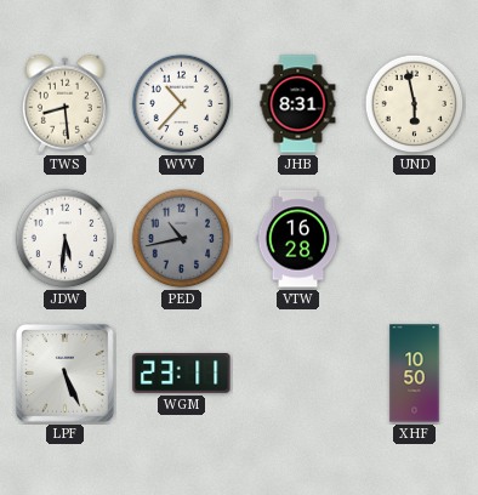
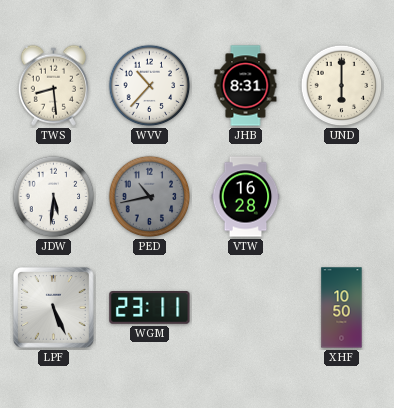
UND: 5:58 -> 6:00
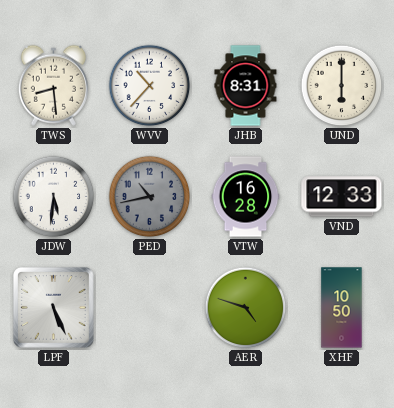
VND: none -> 12:33
WGM: 23:11 -> none
AER: none -> 4:48
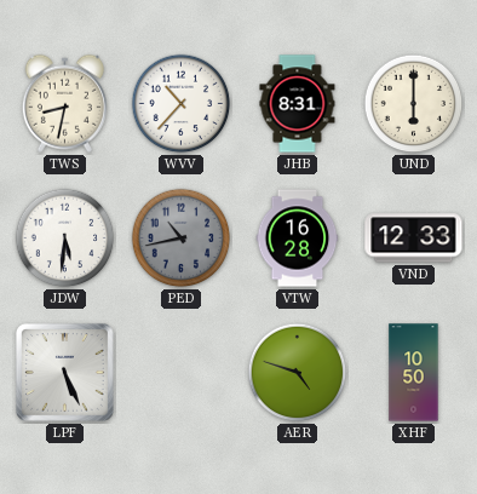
TWS: 8:29 -> 8:32
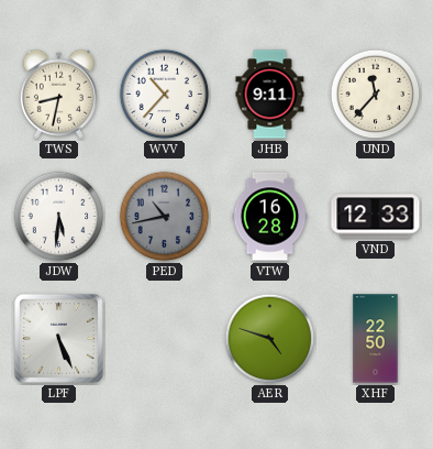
JHB: 8:31 -> 9:11
UND: 6:00 -> 11:37
XHF: 10:50 -> 22:50
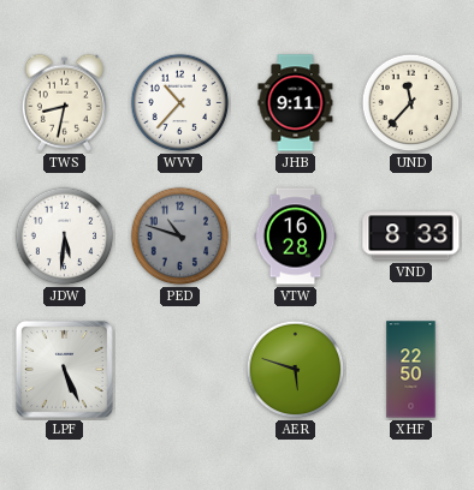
PED: 10:43 -> 10:48
VND: 12:33 -> 8:33
AER: 4:48 -> 5:48
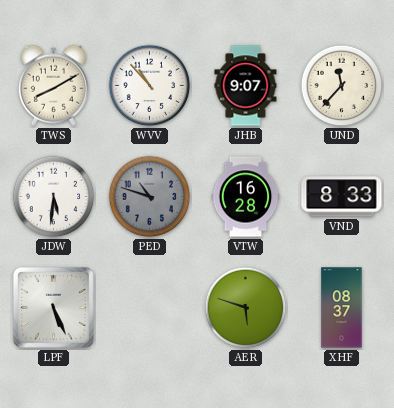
TWS: 8:32 -> 8:10
WVV: 10:37 -> 10:53
JHB: 9:11 -> 9:07
XHF: 22:50 -> 08:37
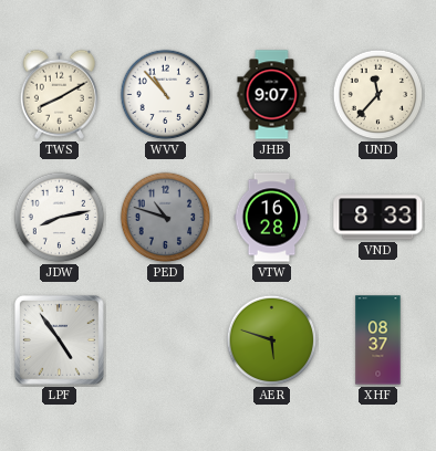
JDW: 5:31 -> 8:13
LPF: 5:26 -> 4:54
